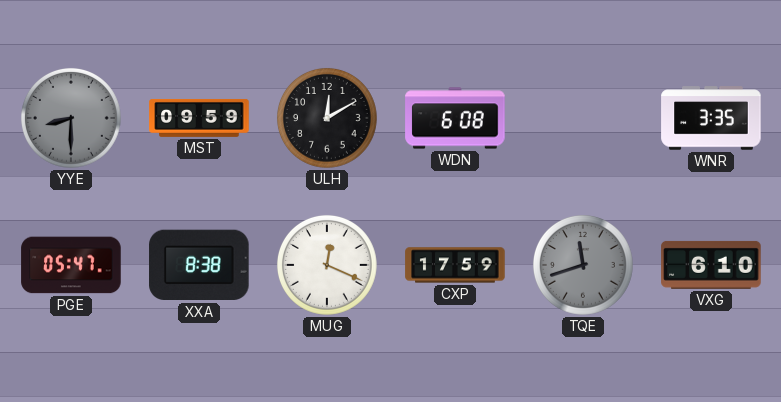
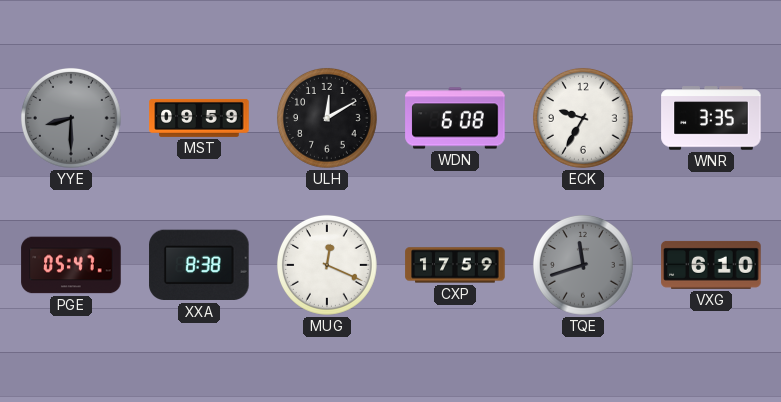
ECK: none -> 9:35
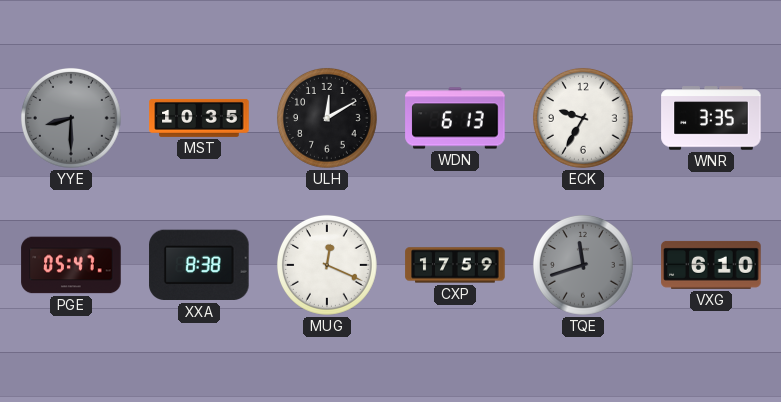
MST: 09:59 -> 10:35
WDN: 6:08 -> 6:13
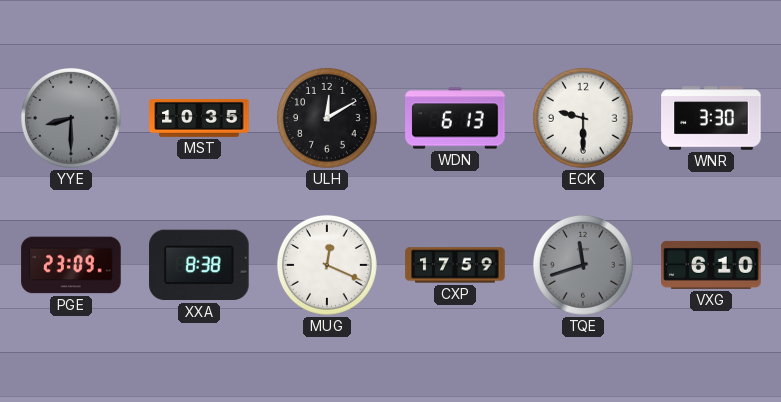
ECK: 9:35 -> 9:30
WNR: 3:35 -> 3:30
PGE: 05:47 -> 23:09
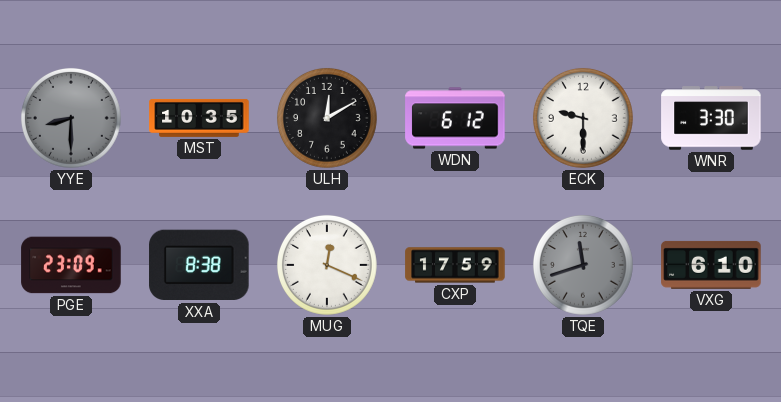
WDN: 6:13 -> 6:12
